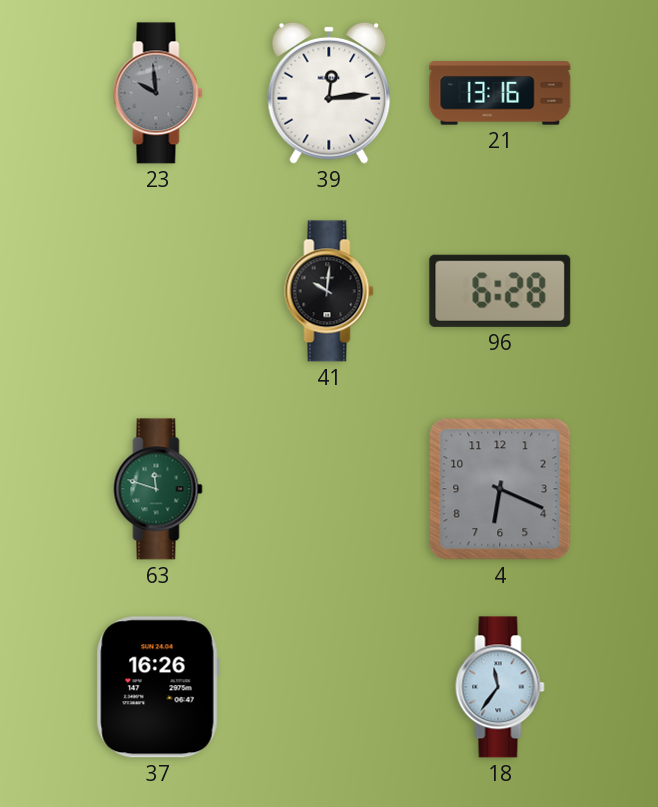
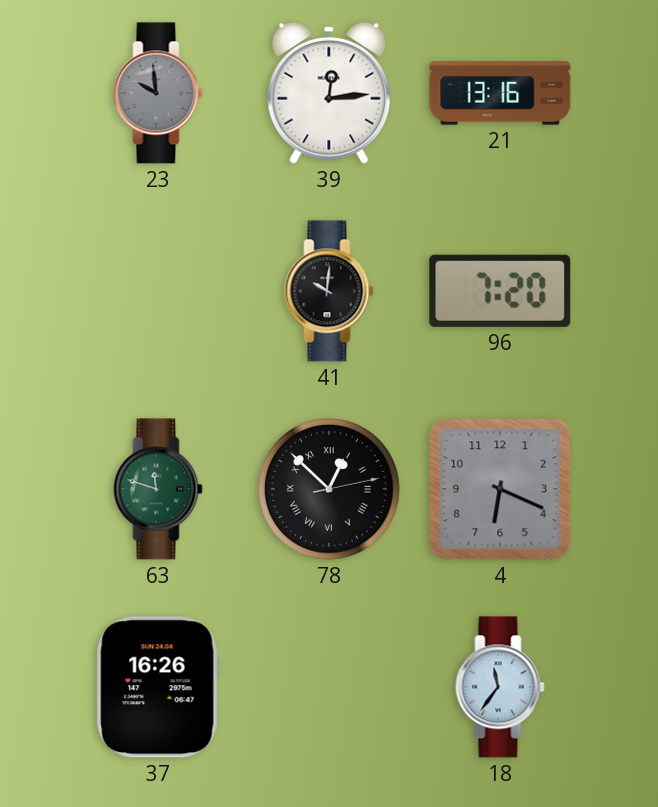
96: 6:28 -> 7:20
78: none -> 12:52
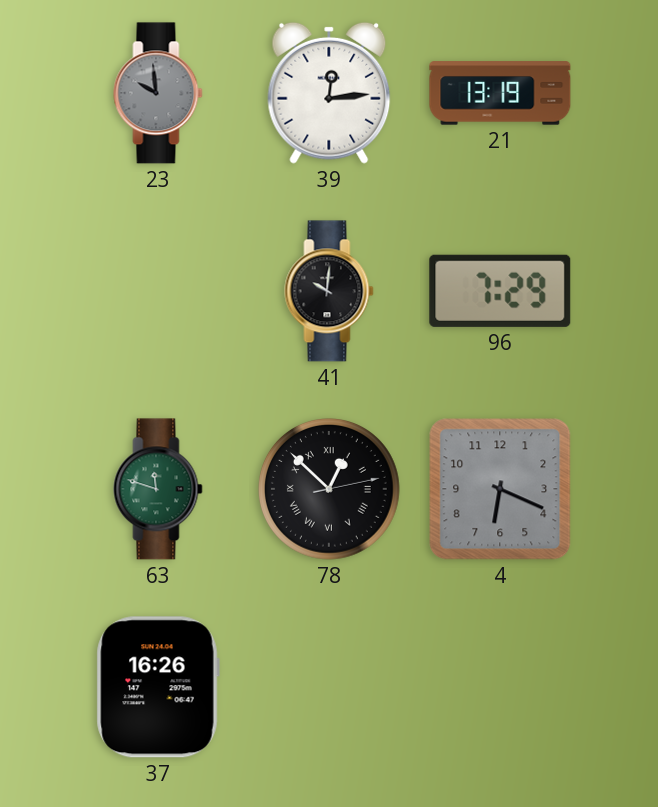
21: 13:16 -> 13:19
96: 7:20 -> 7:29
18: 11:36 -> none
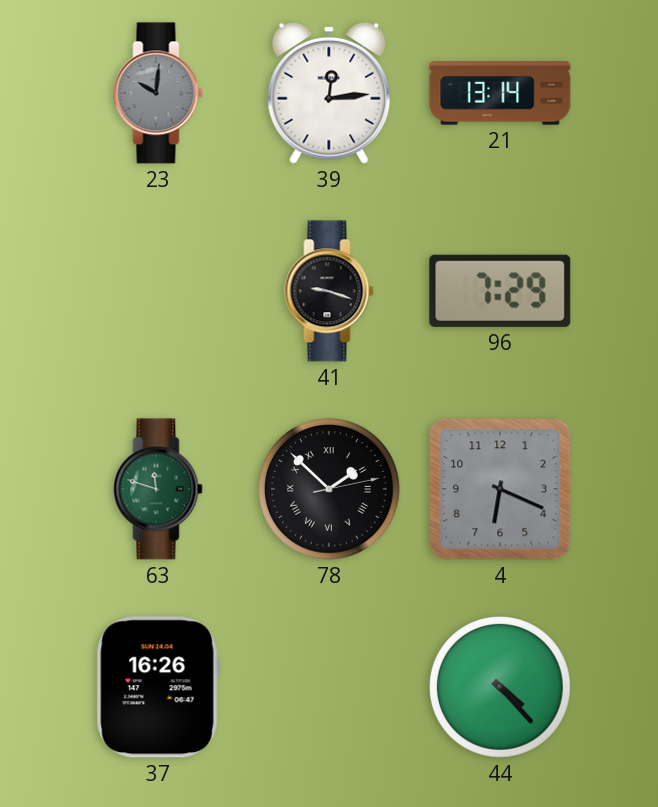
23: 9:59 -> 10:01
21: 13:19 -> 13:14
41: 10:01 -> 9:18
78: 12:52 -> 1:52
44: none -> 4:23
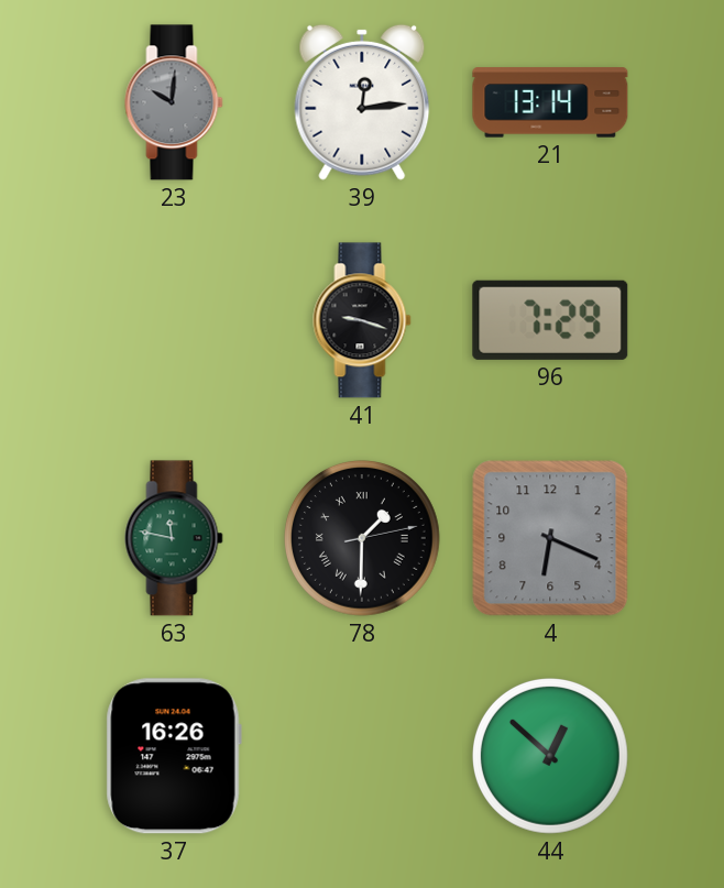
63: 11:48 -> 11:47
78: 1:52 -> 1:30
44: 4:23 -> 12:52
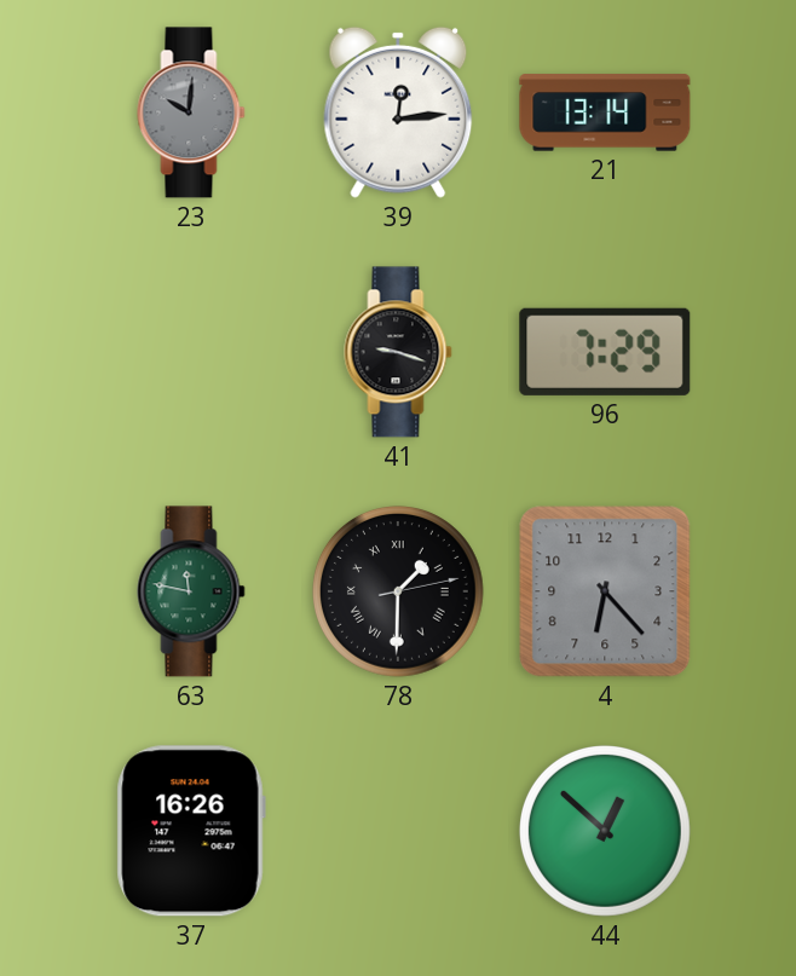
4: 6:19 -> 6:23
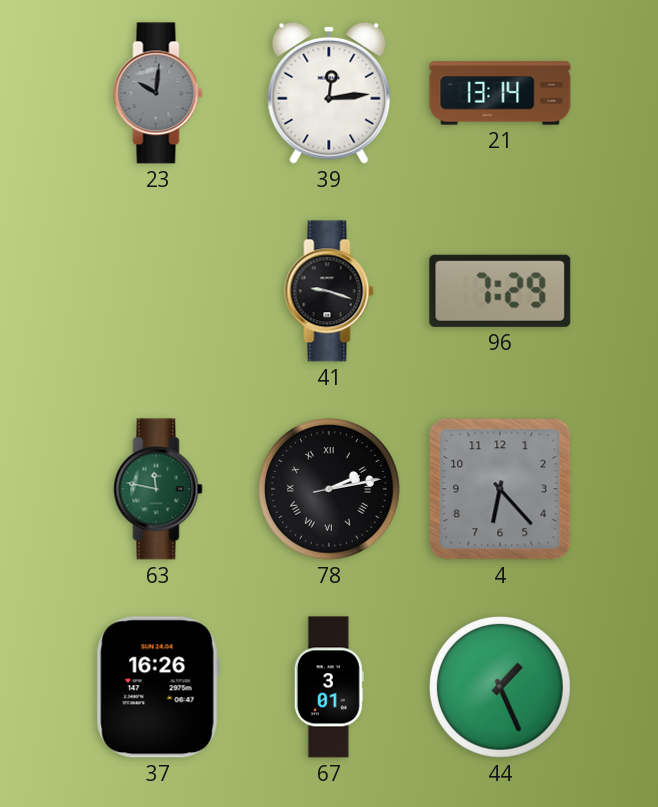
78: 1:30 -> 2:13
67: none -> 3:01
44: 12:52 -> 1:26
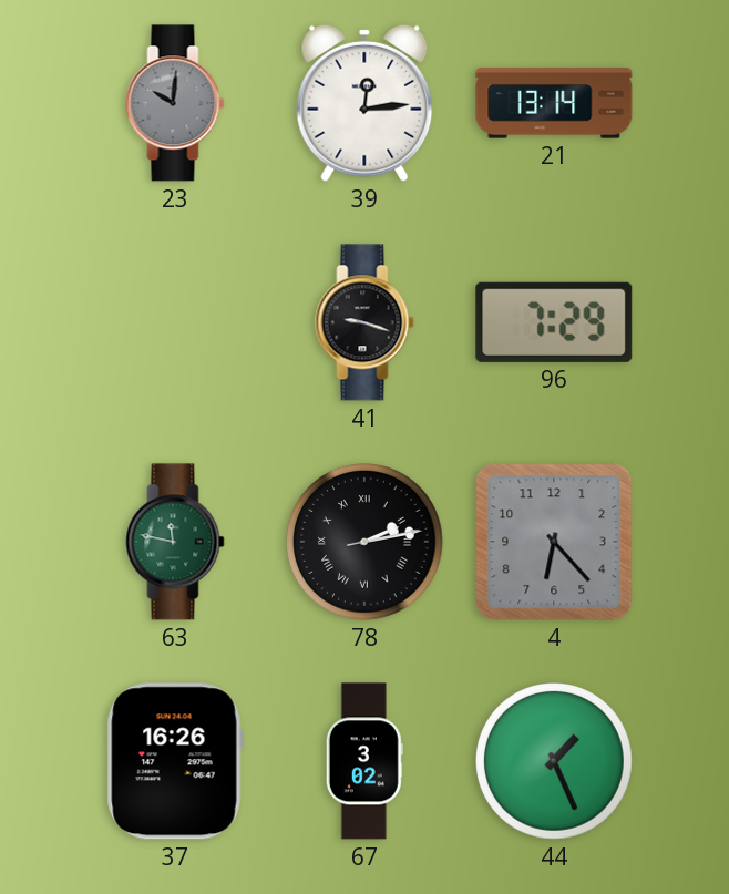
67: 3:01 -> 3:02
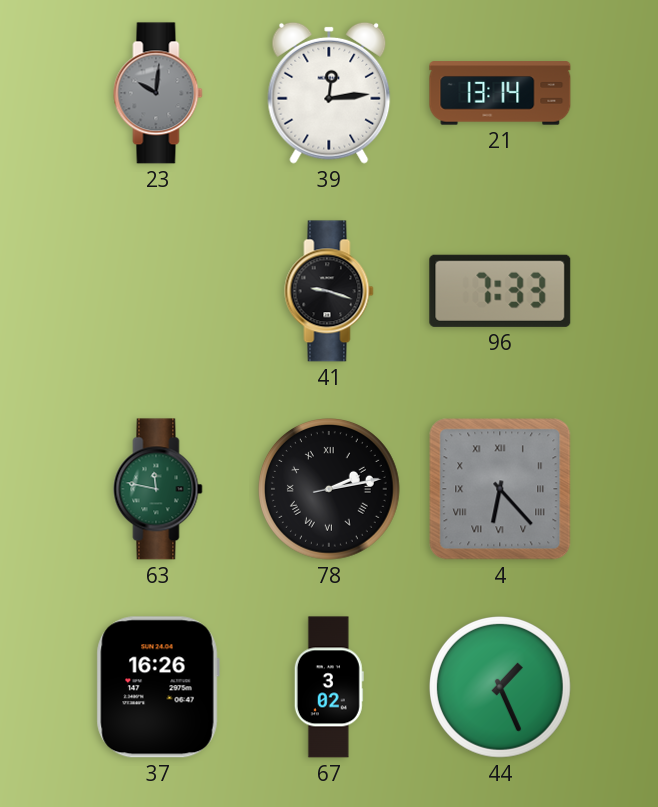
96: 7:29 -> 7:33
4 numerals: Arabic -> Roman
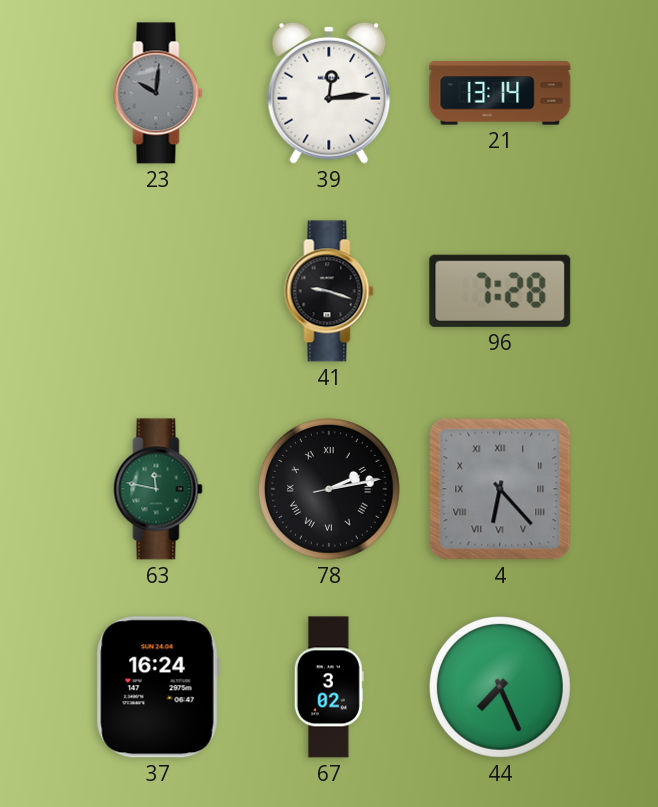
96: 7:33 -> 7:28
37: 16:26 -> 16:24
44: 1:26 -> 7:26
